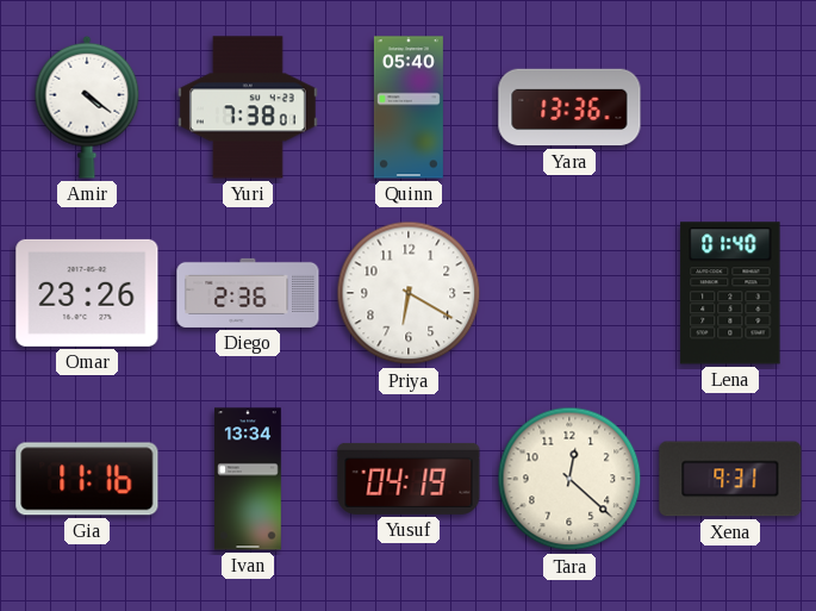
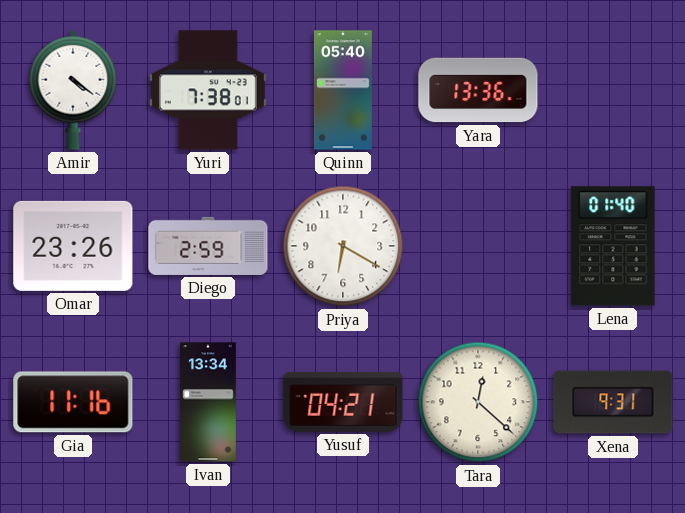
Diego: 2:36 -> 2:59
Yusuf: 04:19 -> 04:21
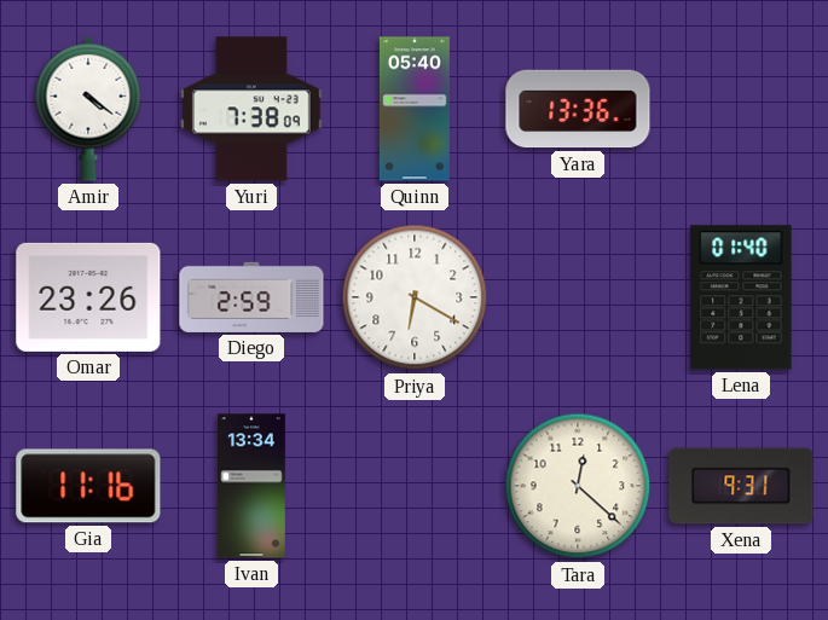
Yuri: 7:38:01 -> 7:38:09
Yusuf: 04:21 -> none
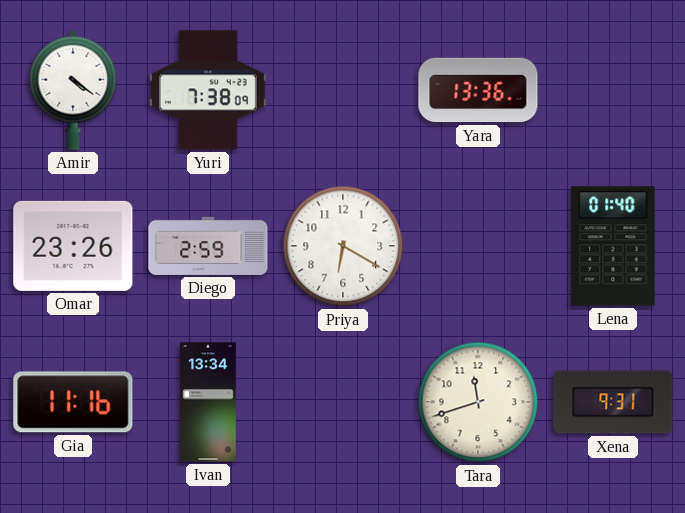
Quinn: 05:40 -> none
Tara: 12:22 -> 11:42
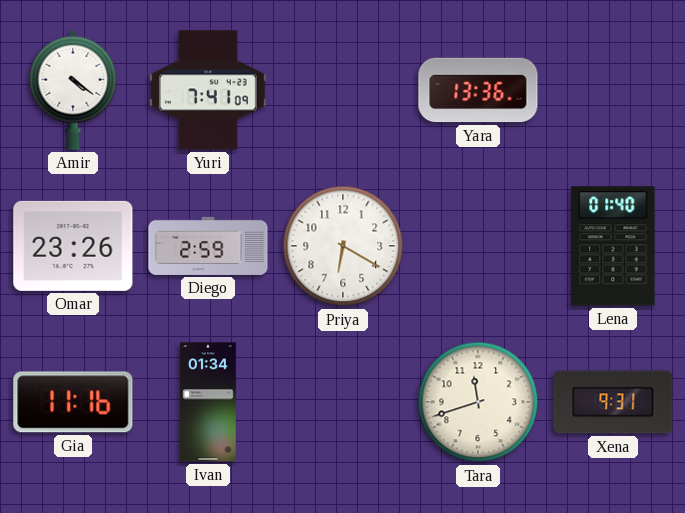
Yuri: 7:38 -> 7:41
Ivan: 13:34 -> 01:34
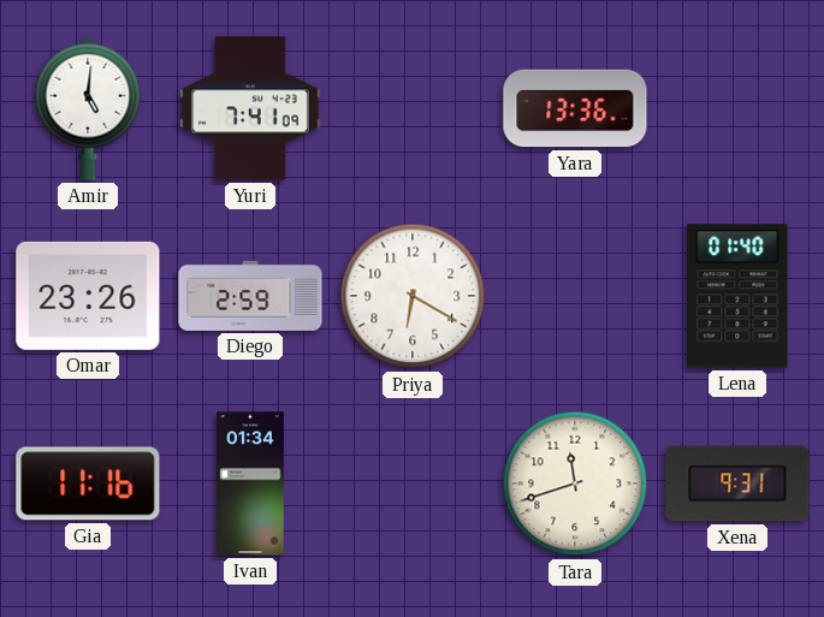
Amir: 4:21 -> 5:01
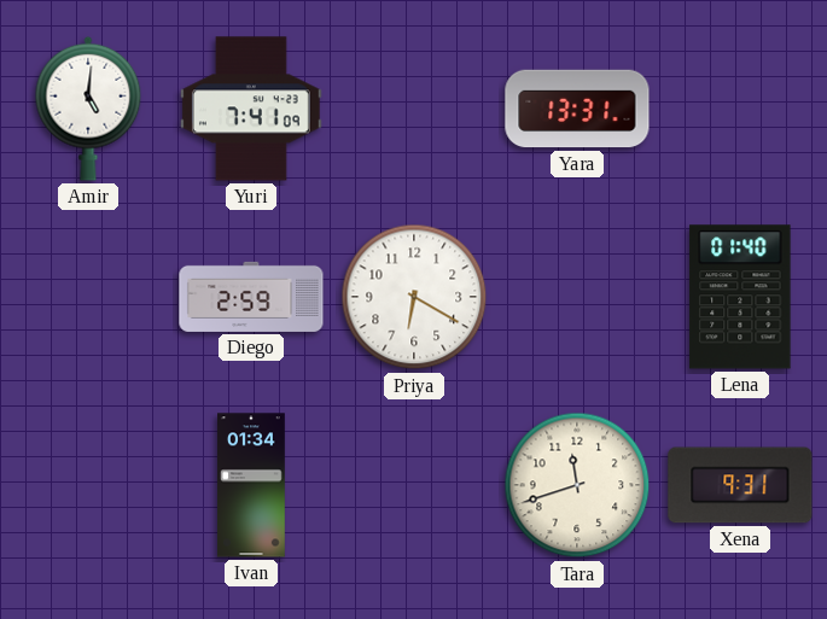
Yara: 13:36 -> 13:31
Omar: 23:26 -> none
Gia: 11:16 -> none
